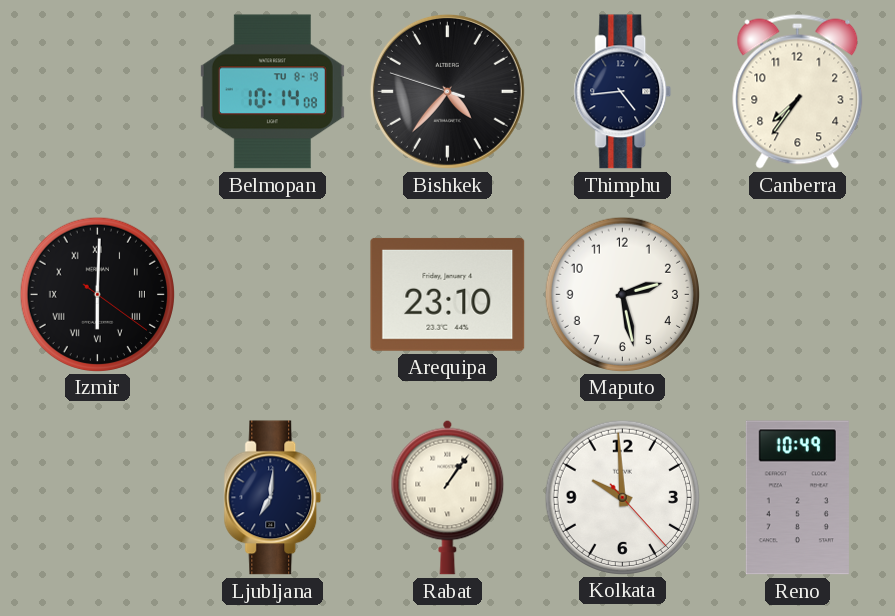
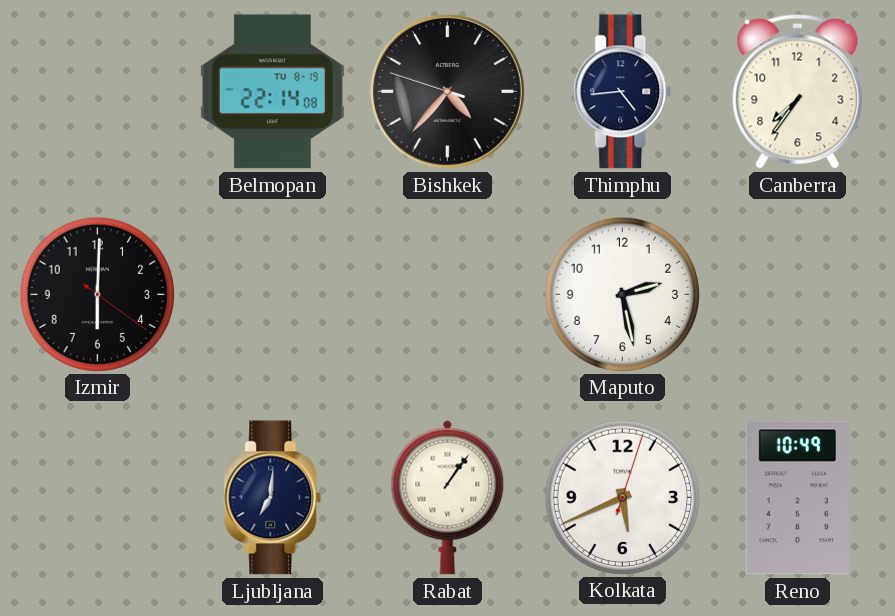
Belmopan: 10:14 -> 22:14
Izmir numerals: Roman -> Arabic
Arequipa: 23:10 -> none
Kolkata: 9:59 -> 5:41
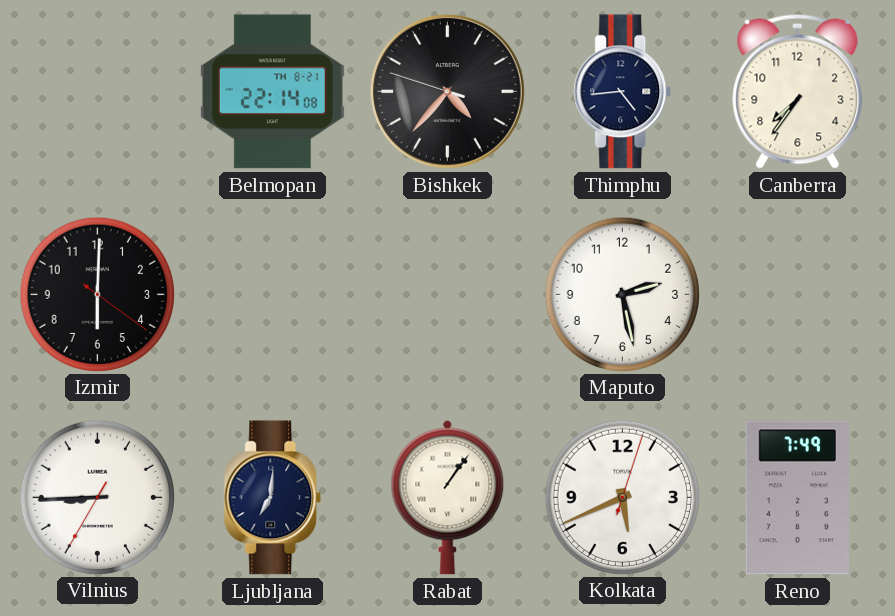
Belmopan date: TU 8-19 -> TH 8-21
Vilnius: none -> 8:44
Reno: 10:49 -> 7:49
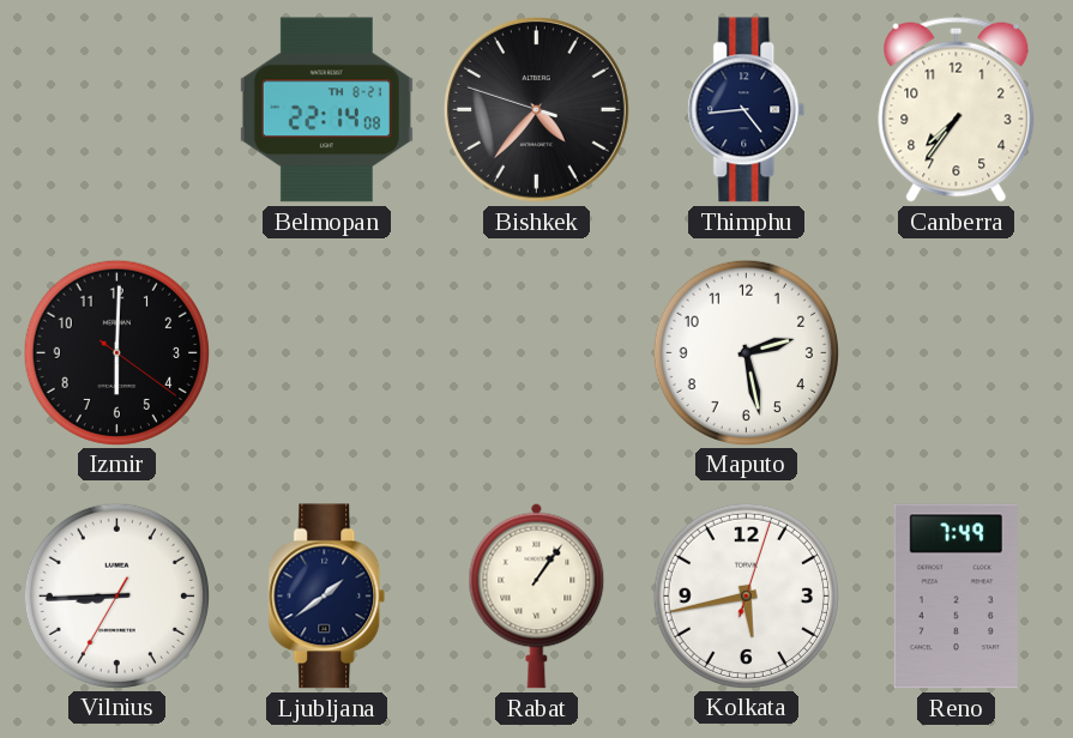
Ljubljana: 7:01 -> 1:39
Kolkata: 5:41 -> 5:43
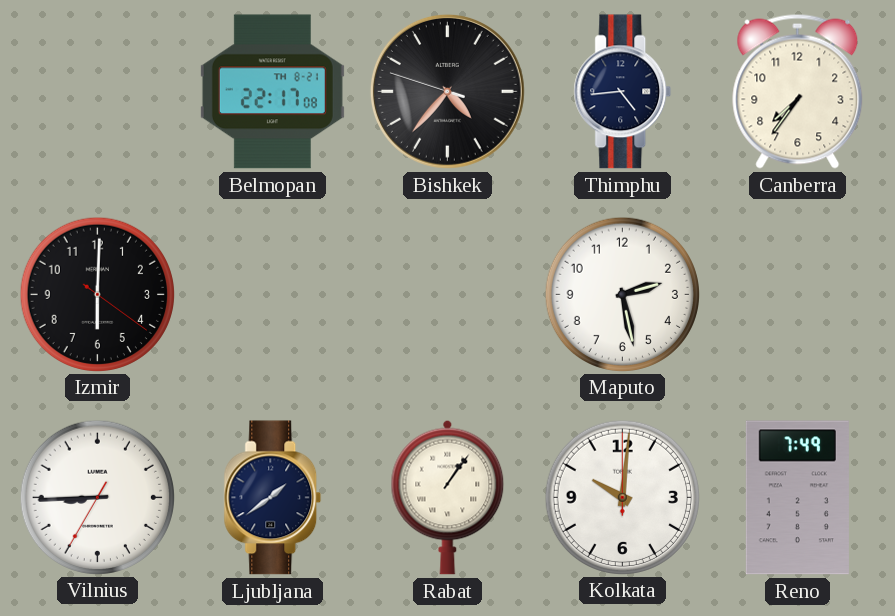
Belmopan: 22:14 -> 22:17
Kolkata: 5:43 -> 10:01
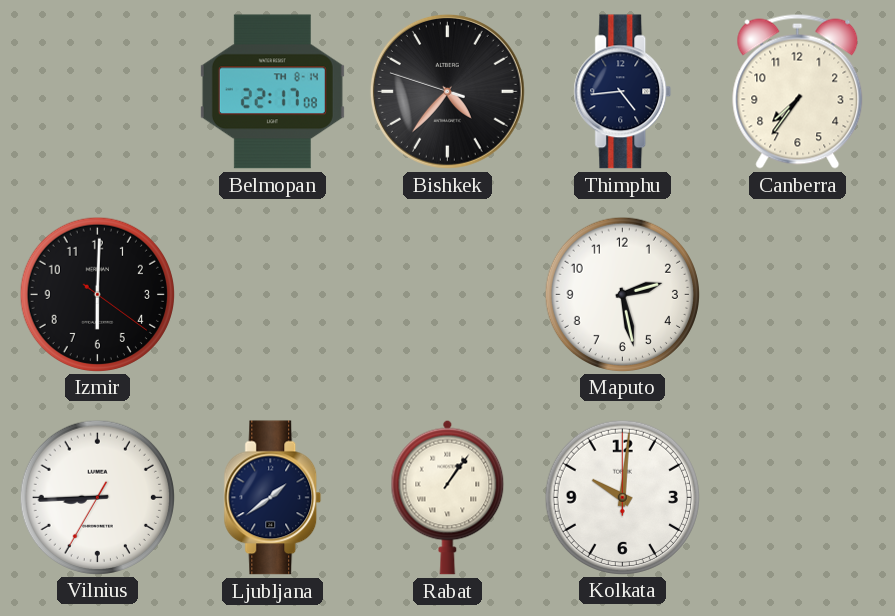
Belmopan date: TH 8-21 -> TH 8-14
Reno: 7:49 -> none
